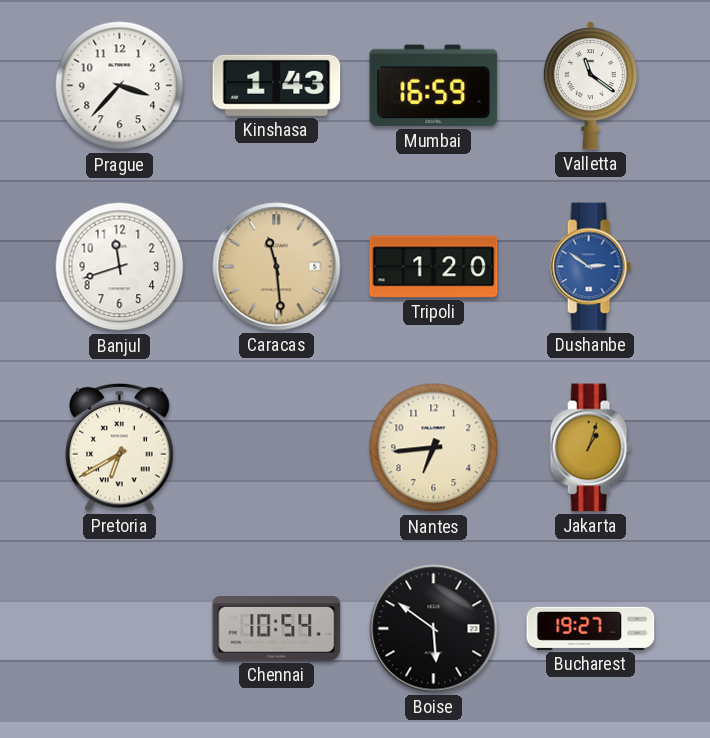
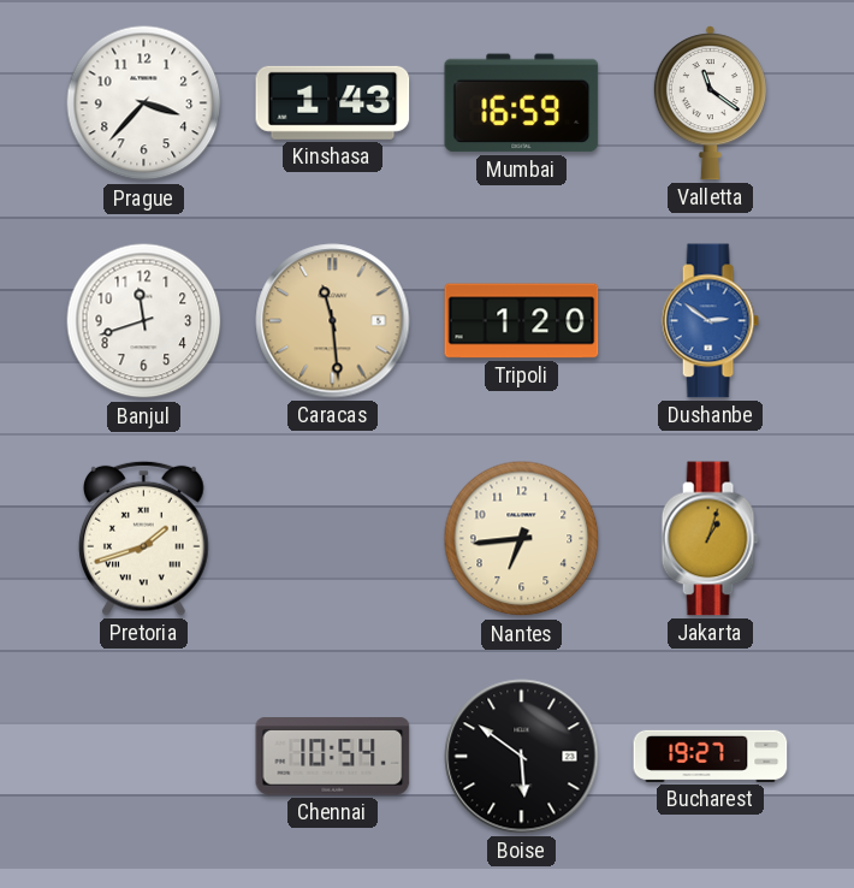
Pretoria: 6:40 -> 1:42
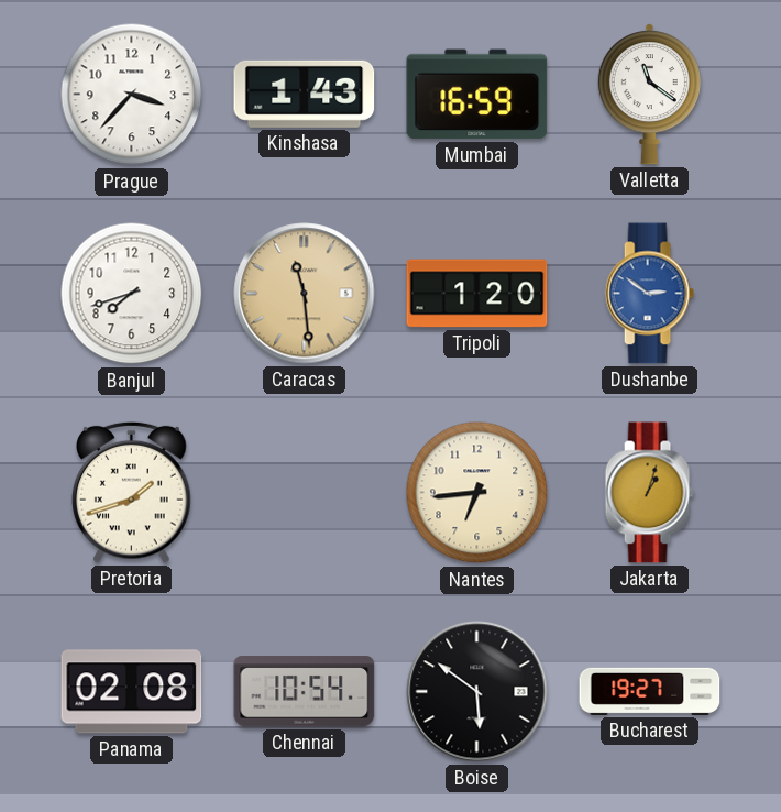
Banjul: 11:42 -> 7:42
Panama: none -> 02:08
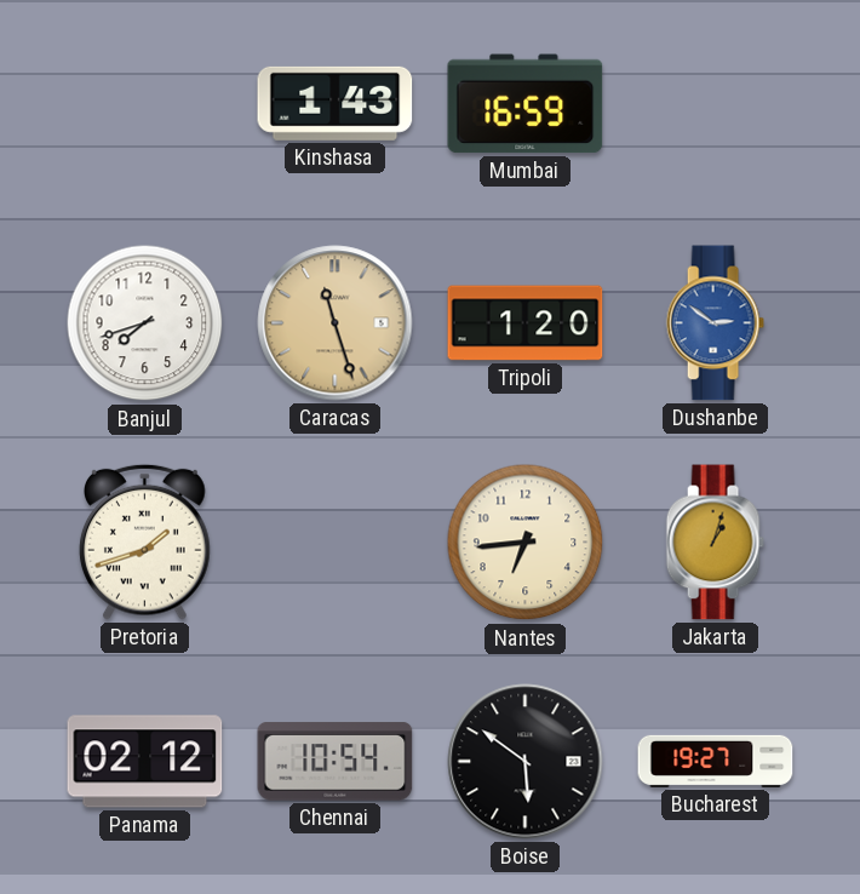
Prague: 3:37 -> none
Valletta: 11:21 -> none
Caracas: 11:29 -> 11:27
Panama: 02:08 -> 02:12
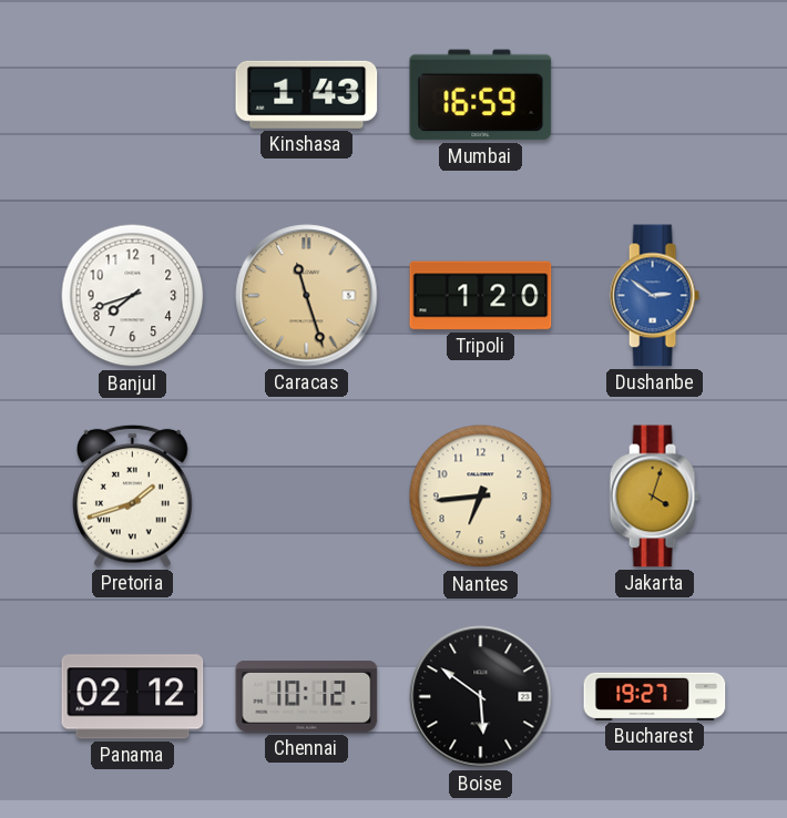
Jakarta: 1:03 -> 4:03
Chennai: 10:54 -> 10:12
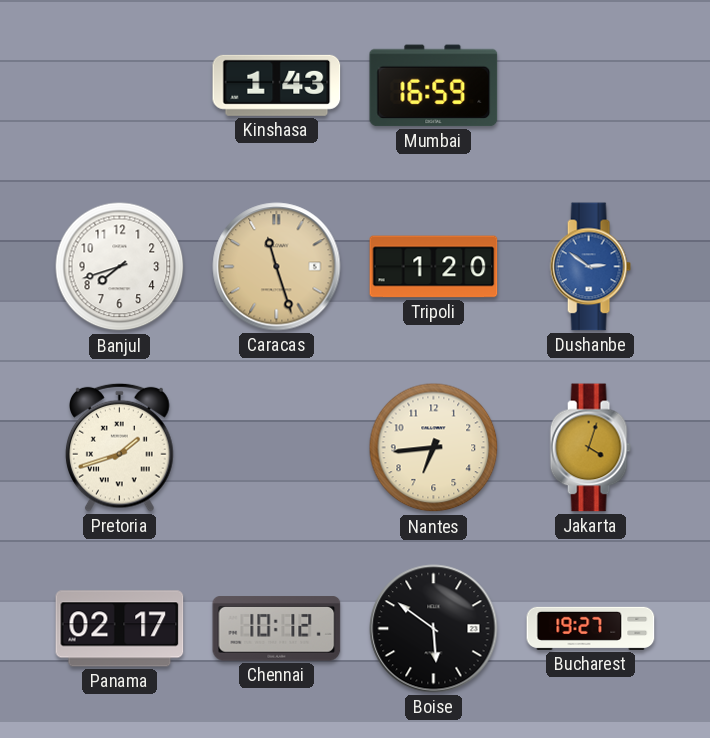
Panama: 02:12 -> 02:17
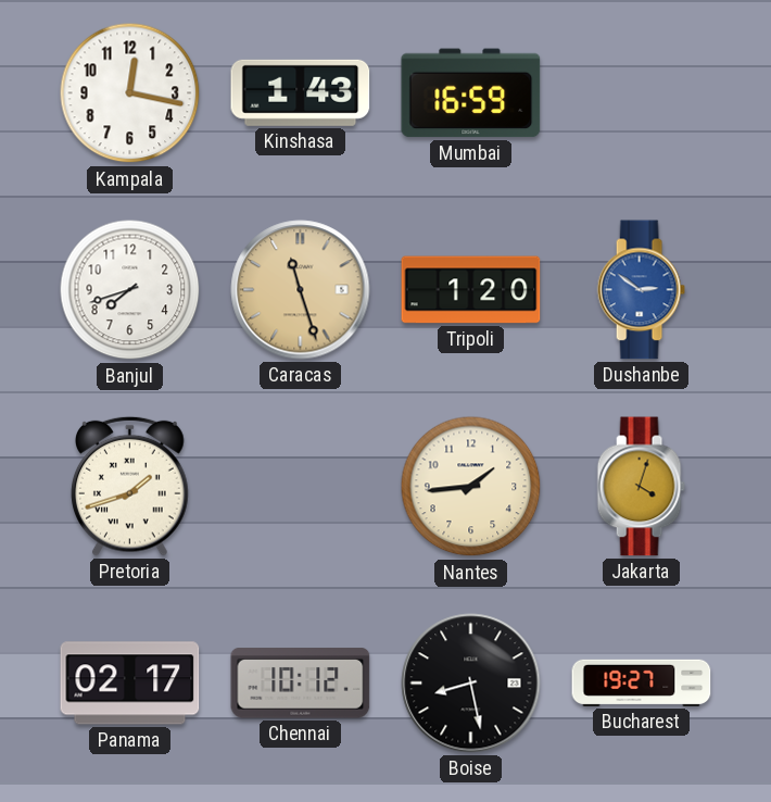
Kampala: none -> 12:17
Nantes: 6:44 -> 1:44
Boise: 5:51 -> 8:28
